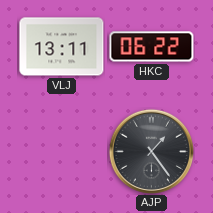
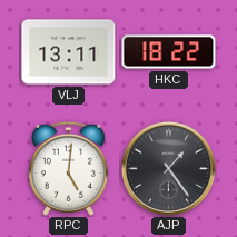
HKC: 06:22 -> 18:22
RPC: none -> 5:01
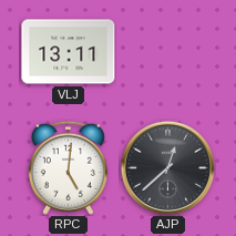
HKC: 18:22 -> none
AJP: 1:24 -> 12:38
